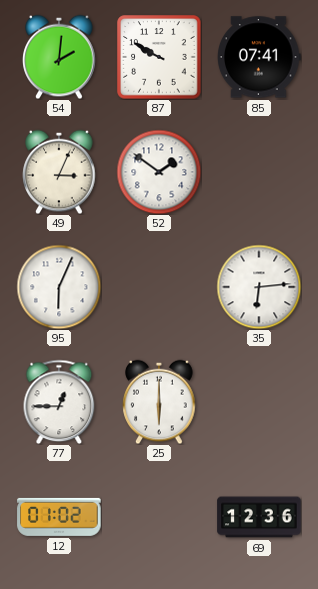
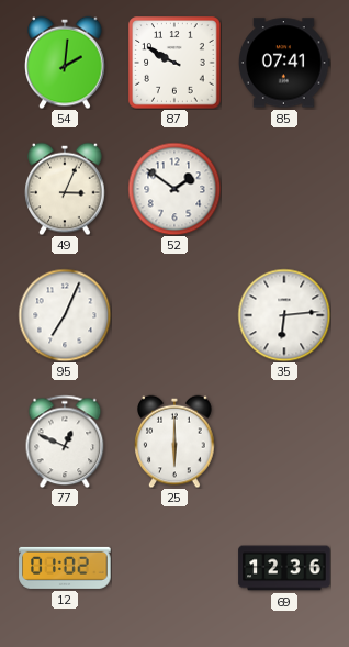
95: 6:04 -> 7:04
77: 12:45 -> 12:49
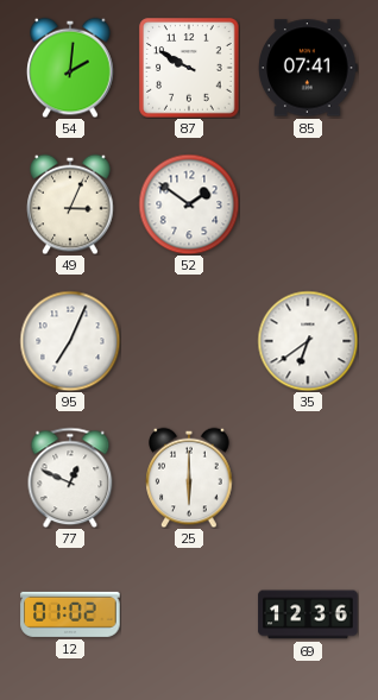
35: 6:14 -> 6:39
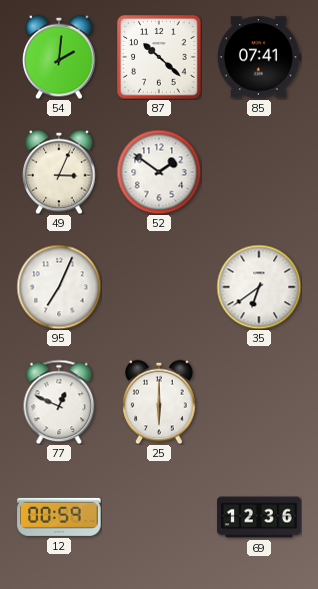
87: 9:50 -> 10:22
12: 01:02 -> 00:59
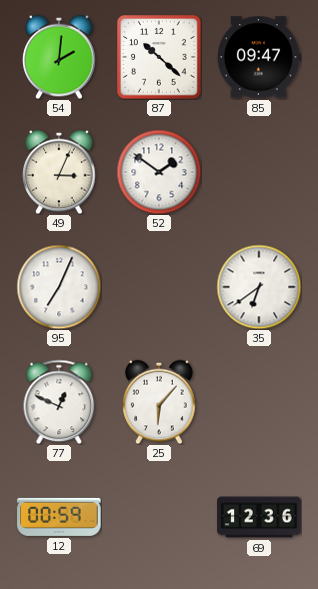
85: 07:41 -> 09:47
25: 6:00 -> 6:07
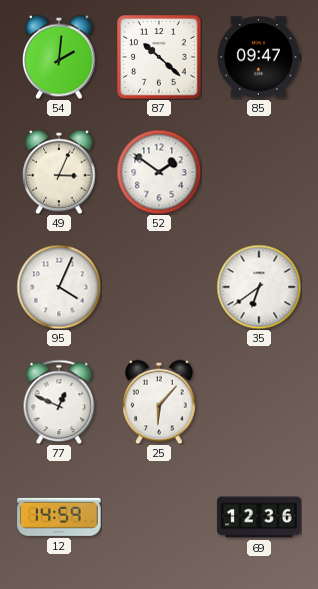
95: 7:04 -> 4:04
12: 00:59 -> 14:59
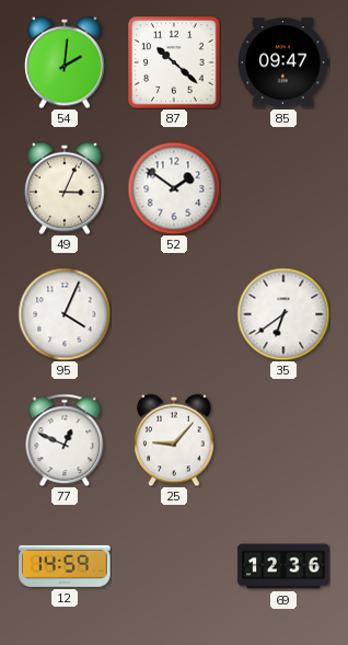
25: 6:07 -> 9:07
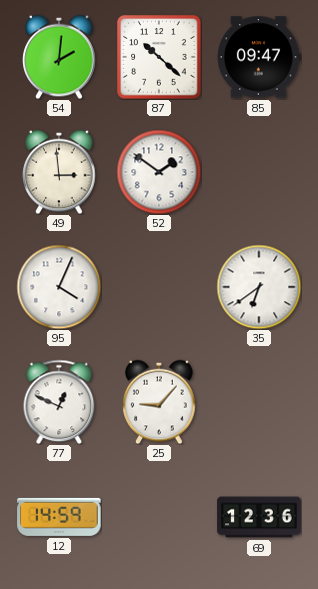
49: 3:04 -> 2:59
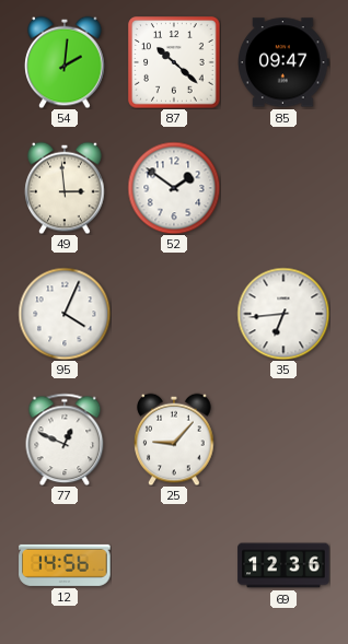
35: 6:39 -> 6:44
12: 14:59 -> 14:56
